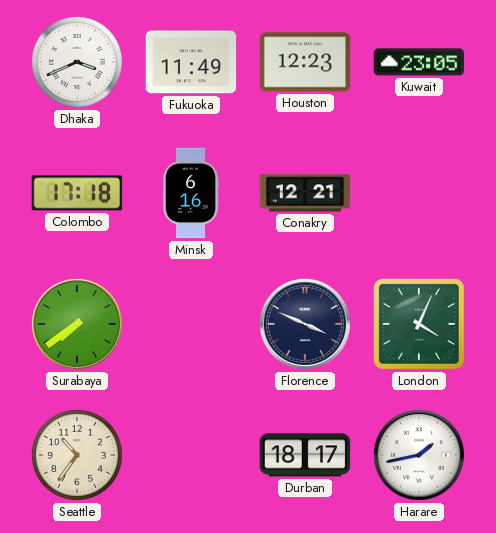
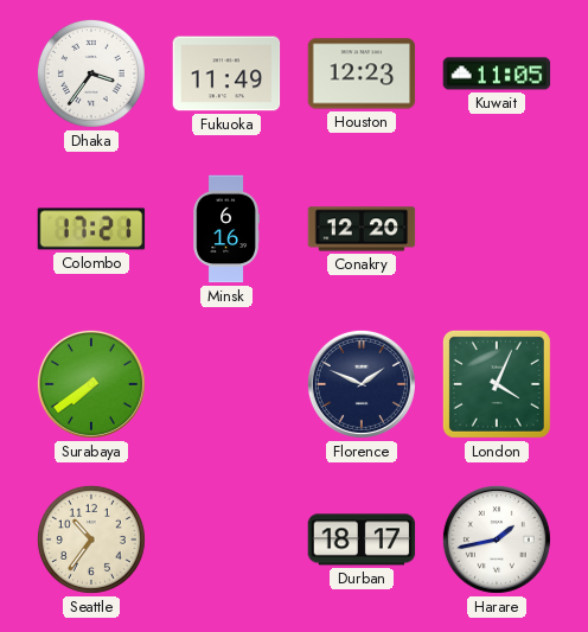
Dhaka: 3:41 -> 3:36
Kuwait: 23:05 -> 11:05
Colombo: 17:18 -> 17:21
Conakry: 12:21 -> 12:20
Florence: 3:49 -> 1:49
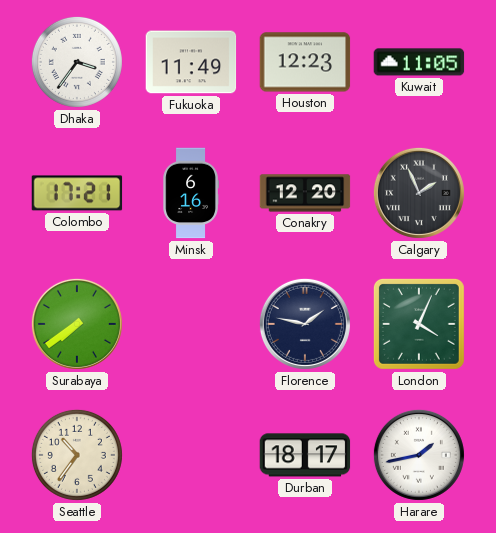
Calgary: none -> 1:56
Florence: 1:49 -> 1:47
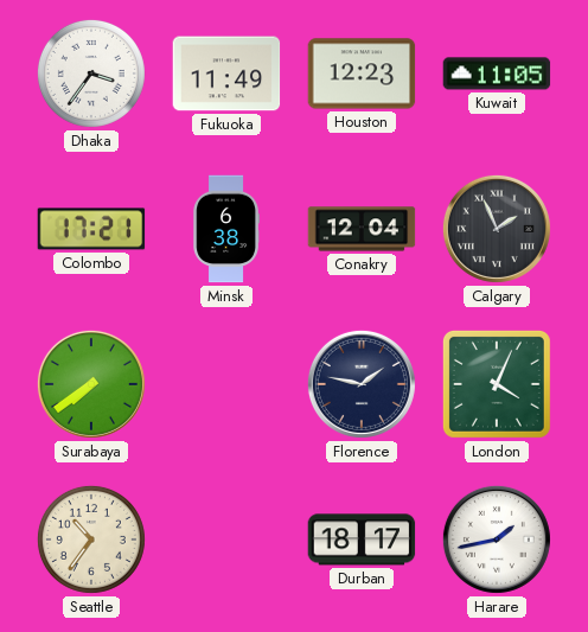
Minsk: 6:16 -> 6:38
Conakry: 12:20 -> 12:04
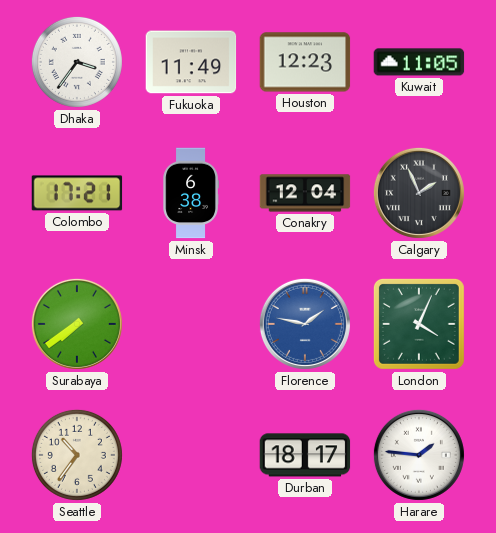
Florence dial: navy -> blue
Harare: 1:43 -> 1:46
